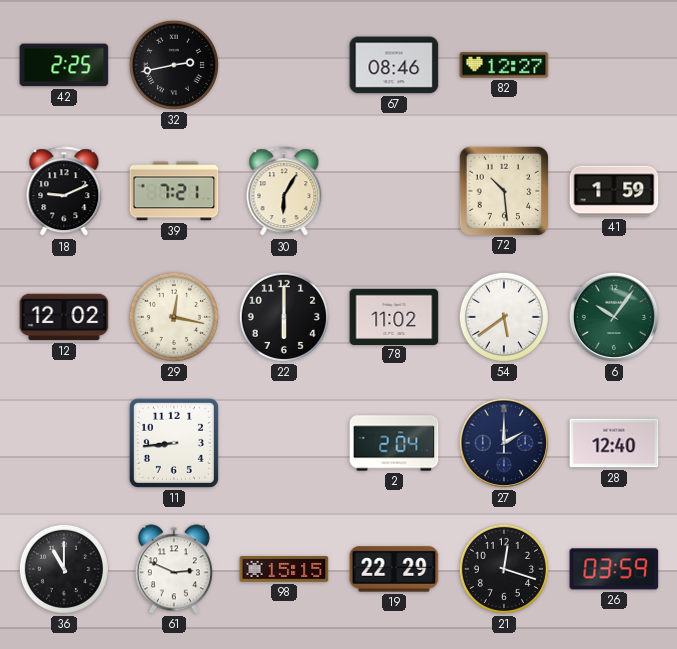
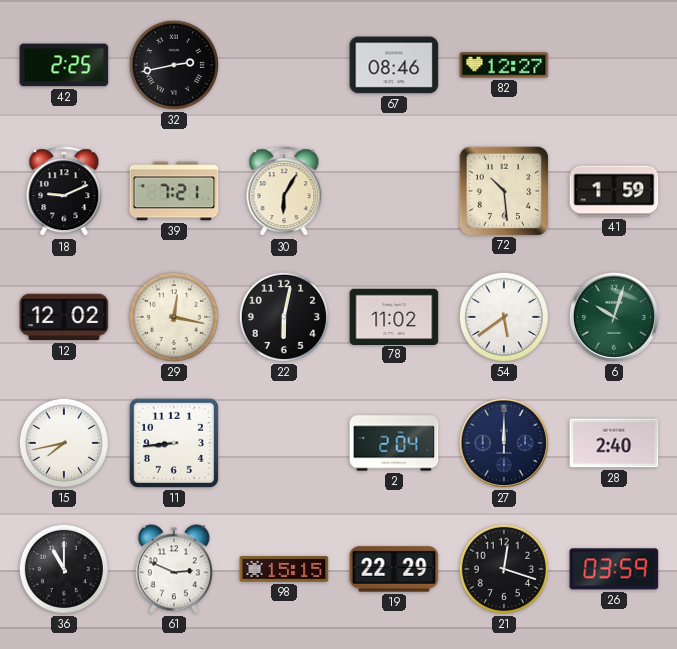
22: 6:00 -> 6:02
6: 10:06 -> 10:03
15: none -> 7:43
27: 2:00 -> 12:00
28: 12:40 -> 2:40
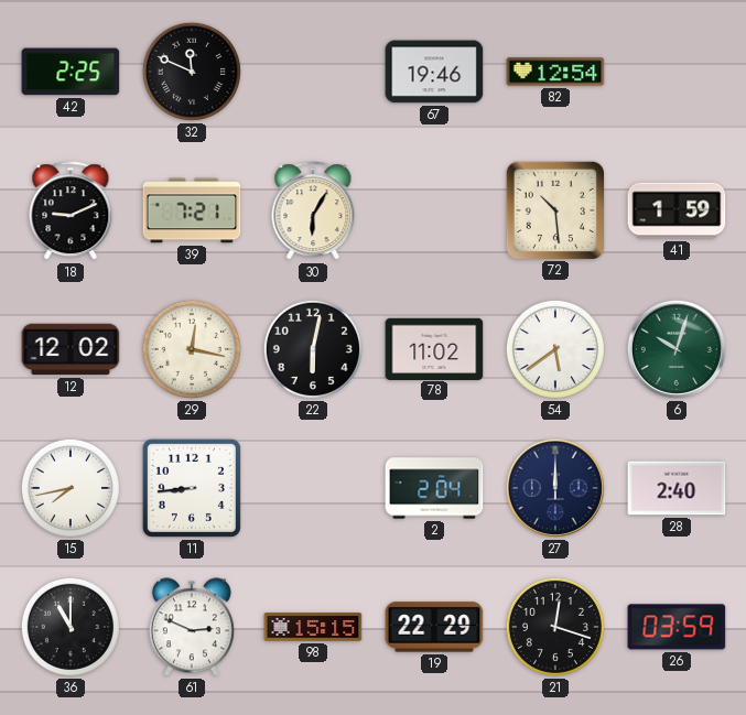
32: 2:43 -> 11:49
67: 08:46 -> 19:46
82: 12:27 -> 12:54
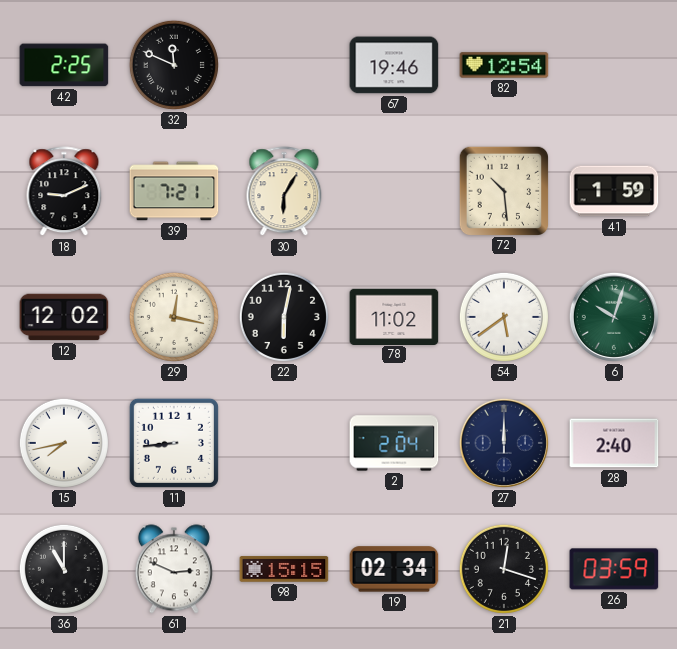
19: 22:29 -> 02:34
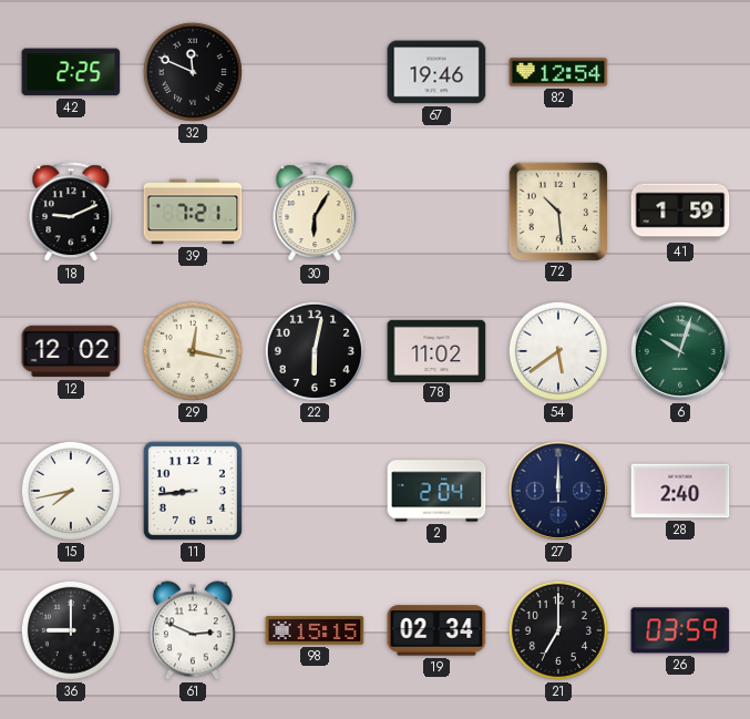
36: 11:00 -> 9:00
21: 12:18 -> 7:00
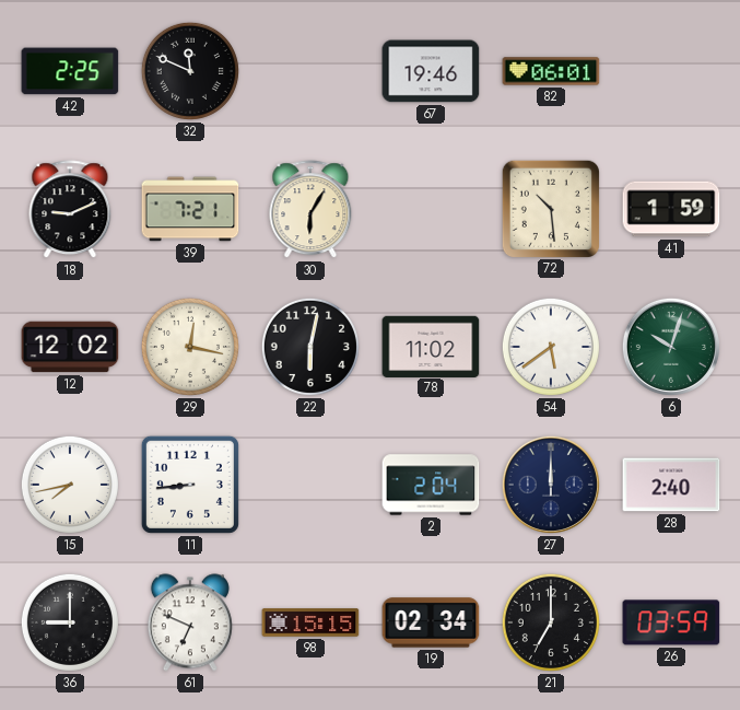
82: 12:54 -> 06:01
61: 2:49 -> 6:49
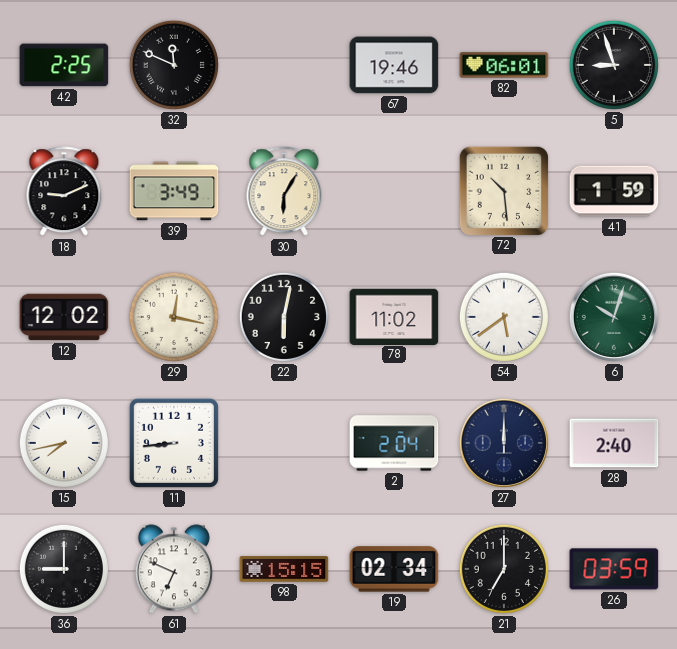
5: none -> 8:57
39: 7:21 -> 3:49
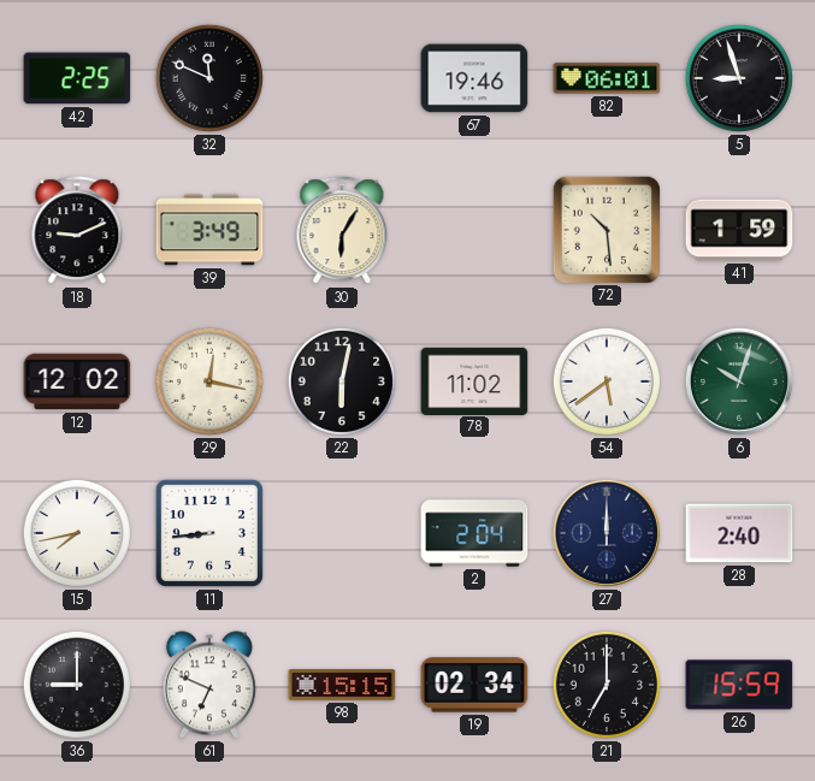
26: 03:59 -> 15:59
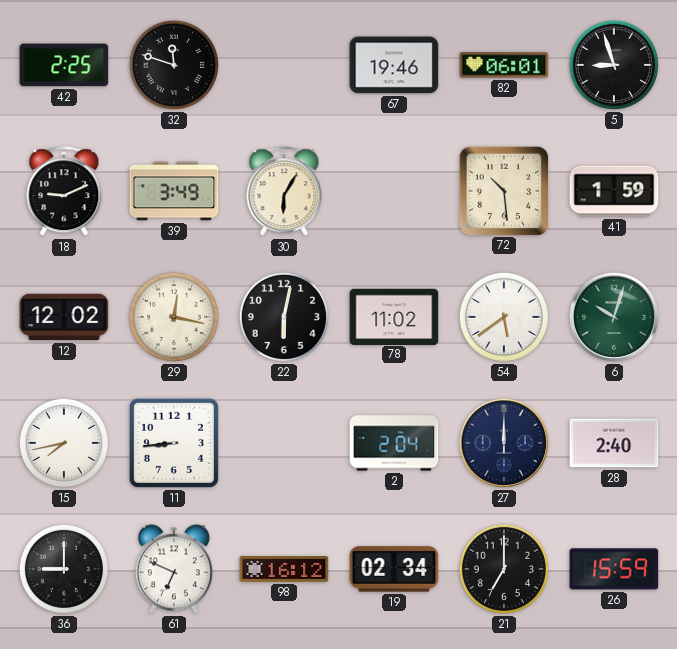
32: 11:49 -> 11:48
98: 15:15 -> 16:12
